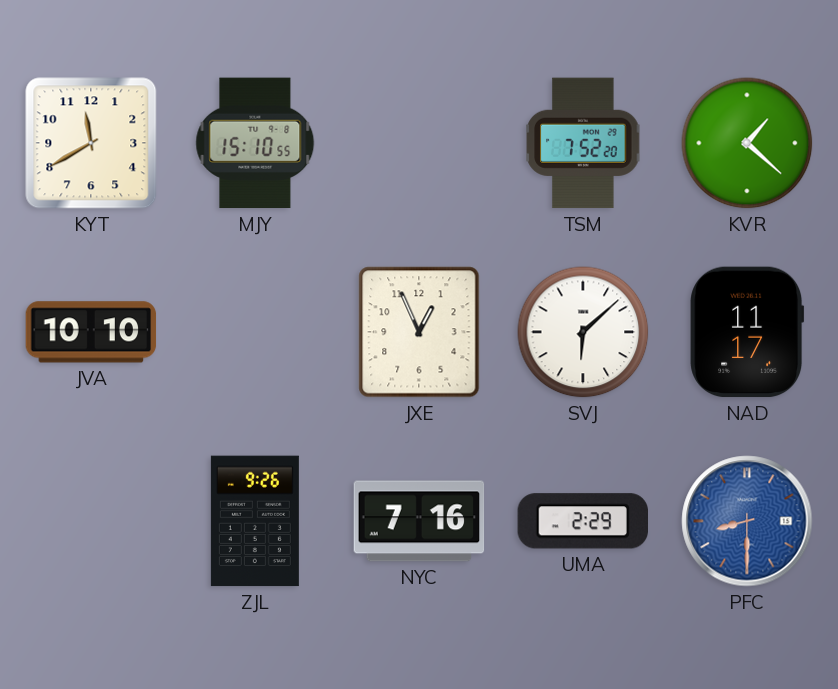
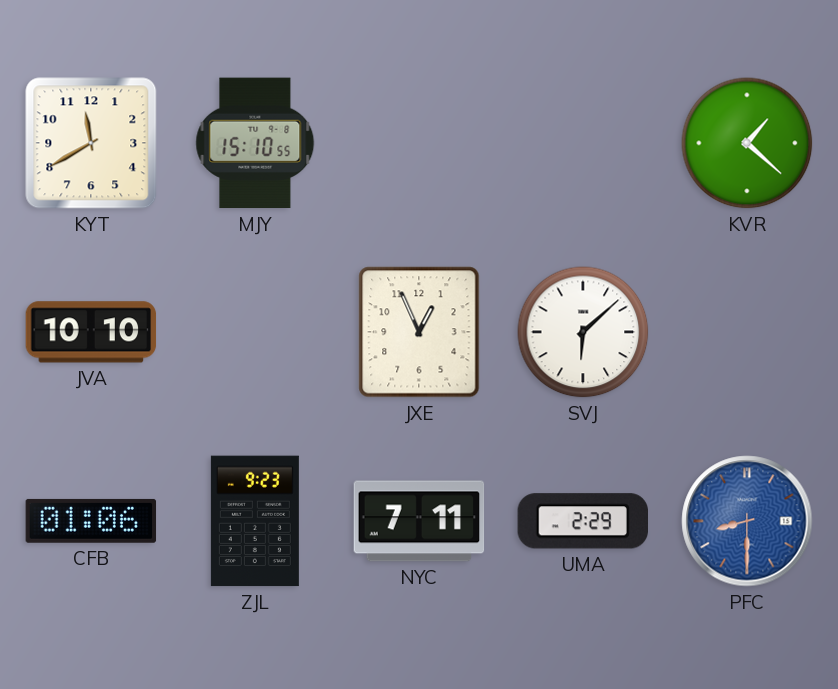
TSM: 7:52 -> none
NAD: 11:17 -> none
CFB: none -> 01:06
ZJL: 9:26 -> 9:23
NYC: 7:16 -> 7:11
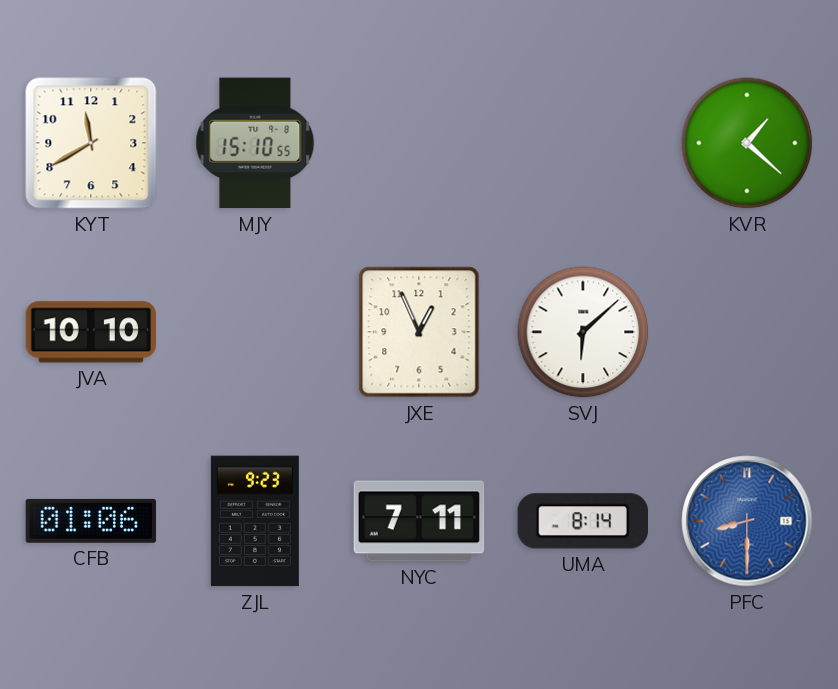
UMA: 2:29 -> 8:14
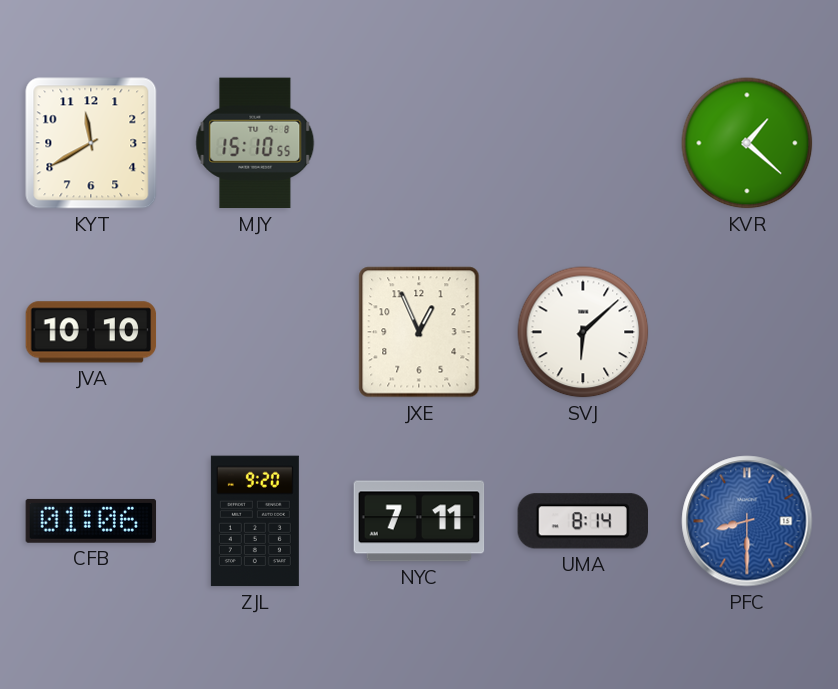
ZJL: 9:23 -> 9:20
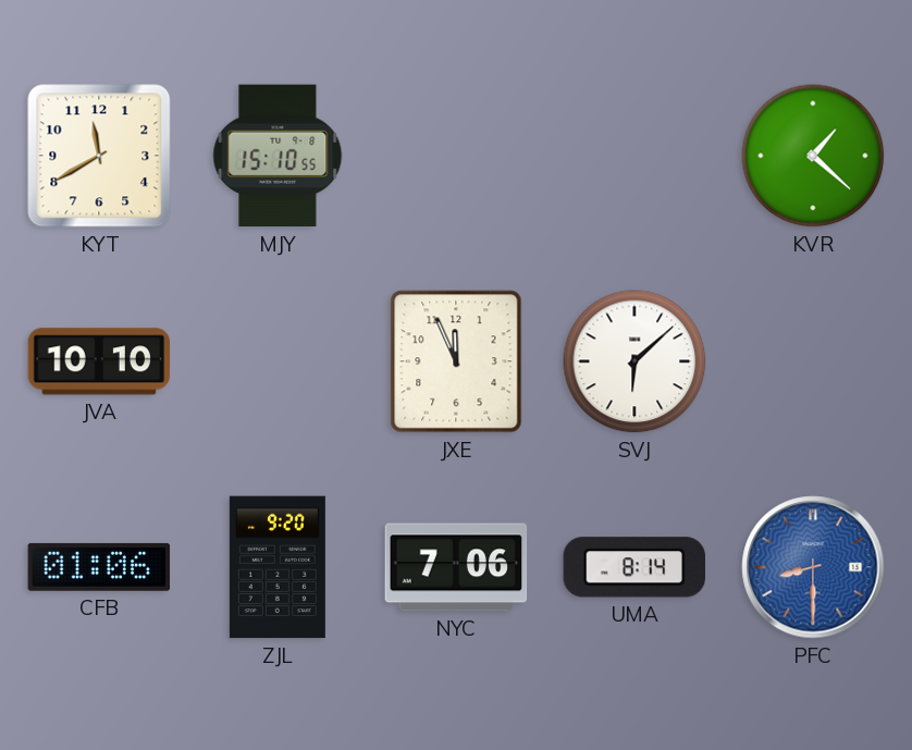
JXE: 12:56 -> 11:56
NYC: 7:11 -> 7:06
